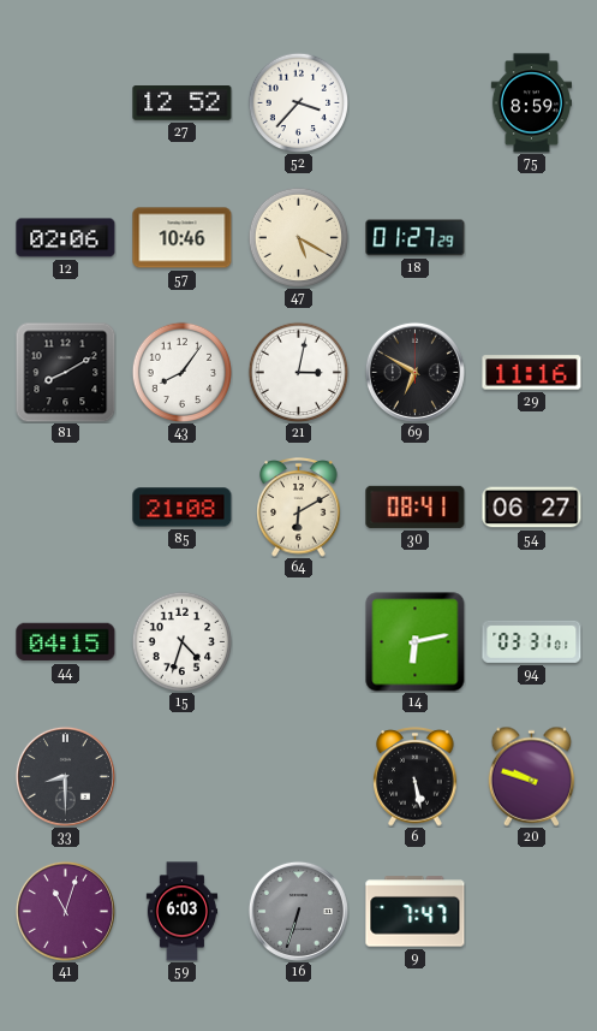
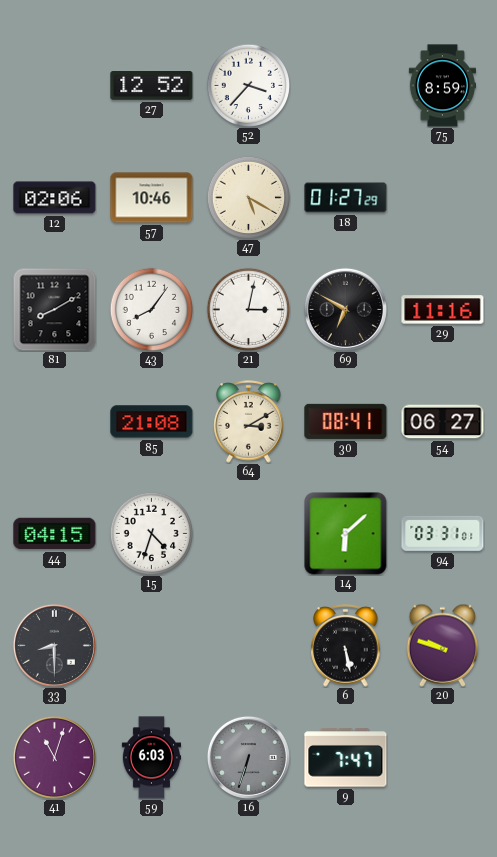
64: 6:10 -> 3:10
14: 6:13 -> 6:08
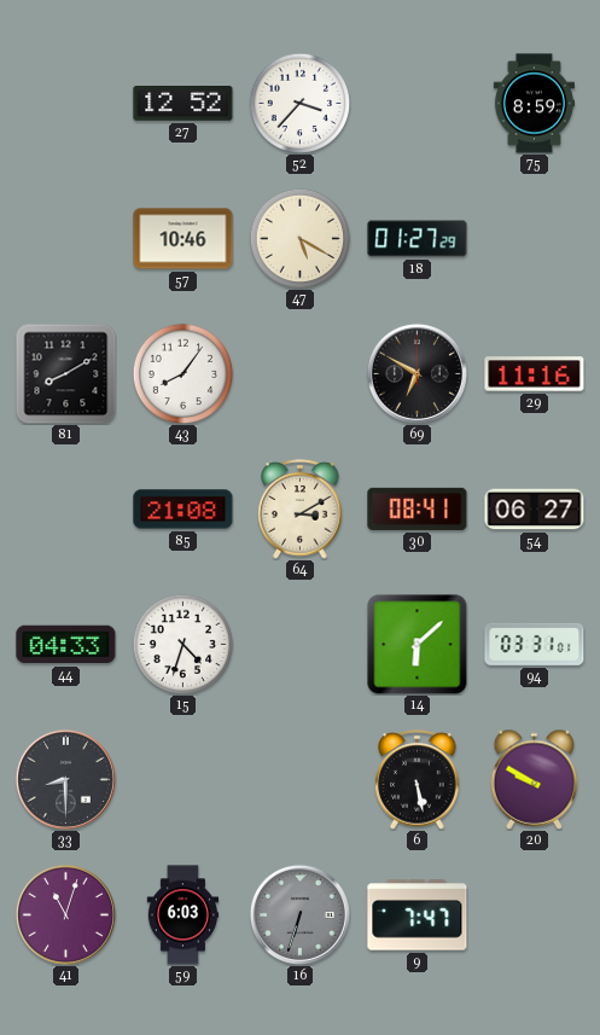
12: 02:06 -> none
21: 3:02 -> none
44: 04:15 -> 04:33
20: 9:48 -> 9:50
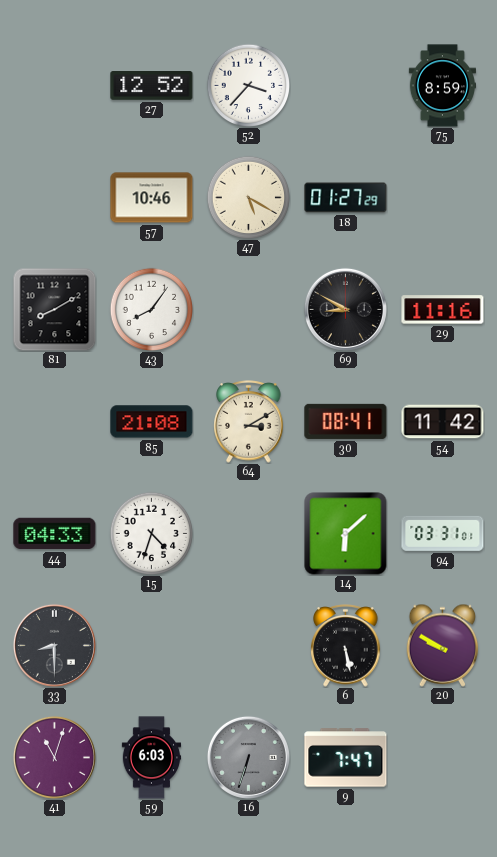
69: 6:50 -> 8:50
54: 06:27 -> 11:42
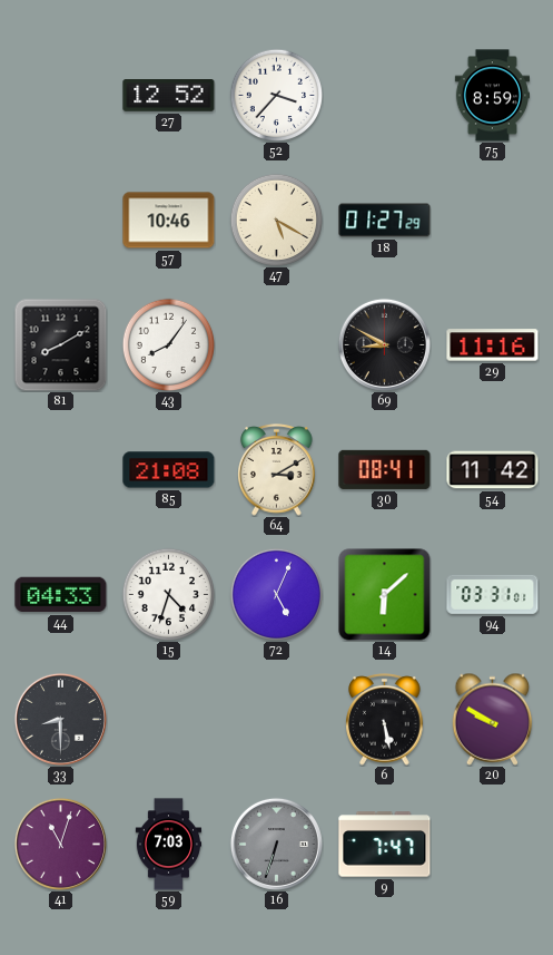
72: none -> 5:04
59: 6:03 -> 7:03
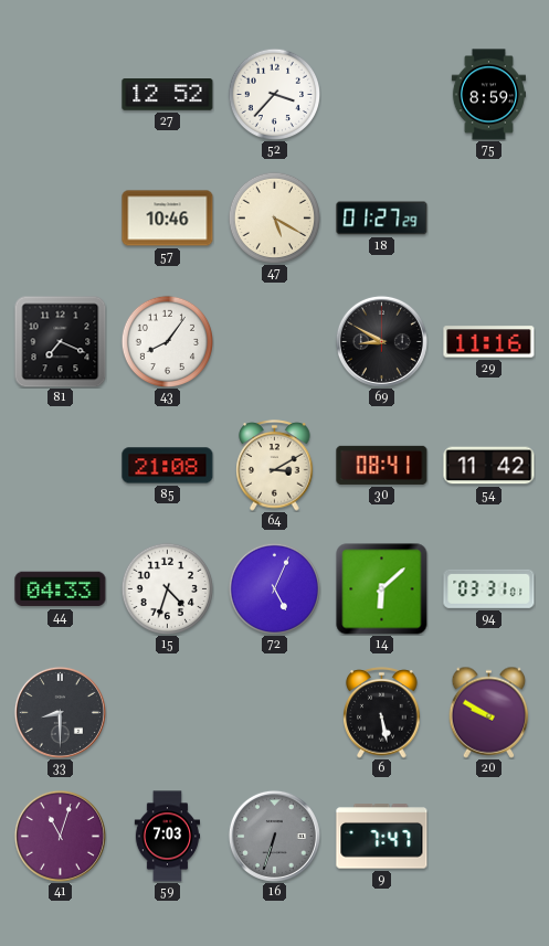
81: 8:10 -> 7:19
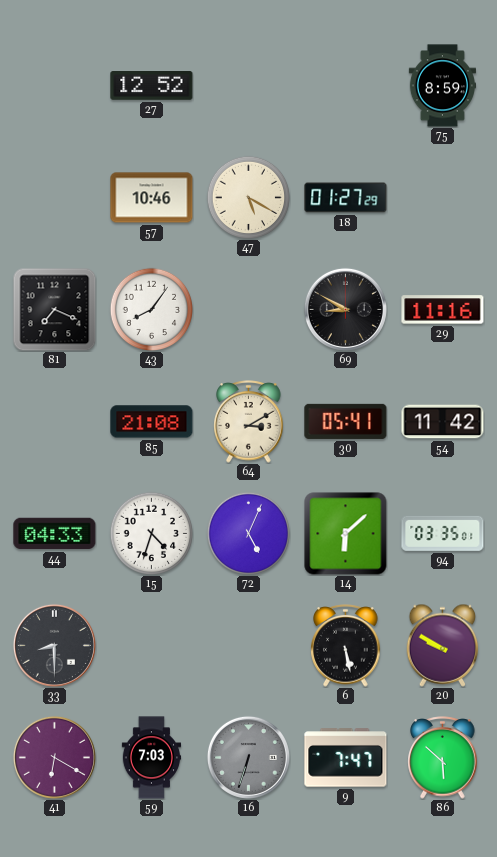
52: 3:37 -> none
30: 08:41 -> 05:41
94: 03:31 -> 03:35
41: 11:03 -> 6:20
86: none -> 5:52
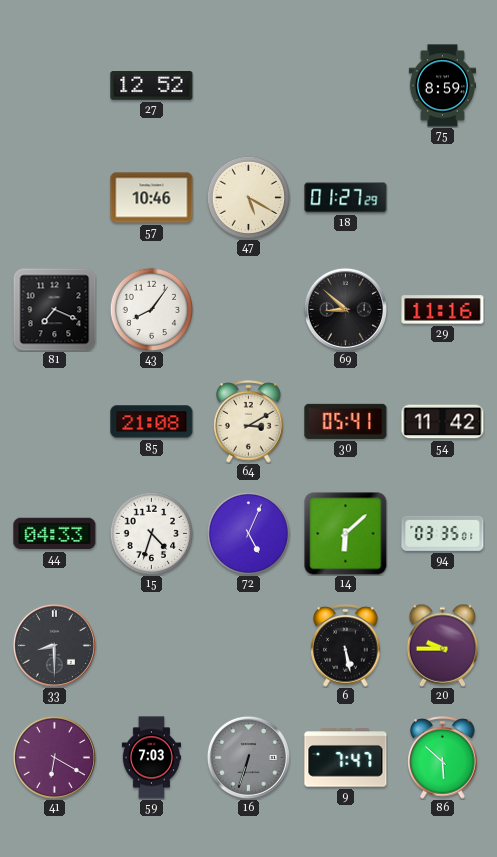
69: 8:50 -> 8:52
20: 9:50 -> 9:45
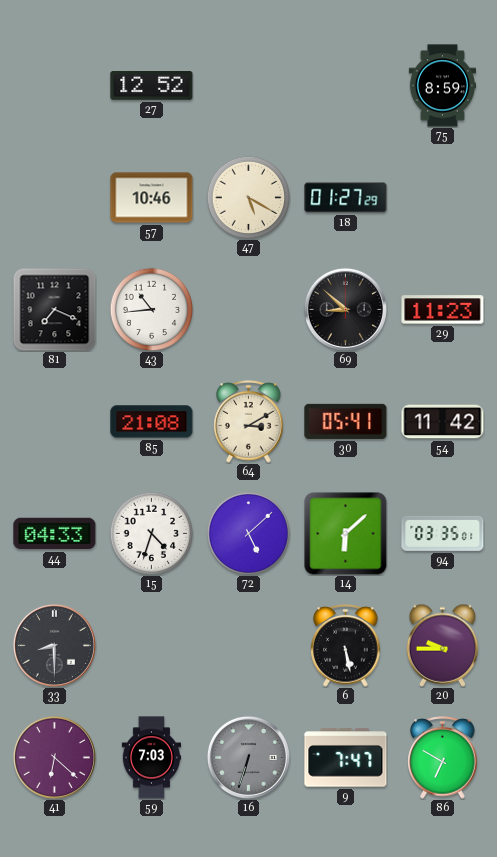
43: 8:06 -> 10:44
29: 11:16 -> 11:23
72: 5:04 -> 5:08
41: 6:20 -> 6:22
86: 5:52 -> 6:50
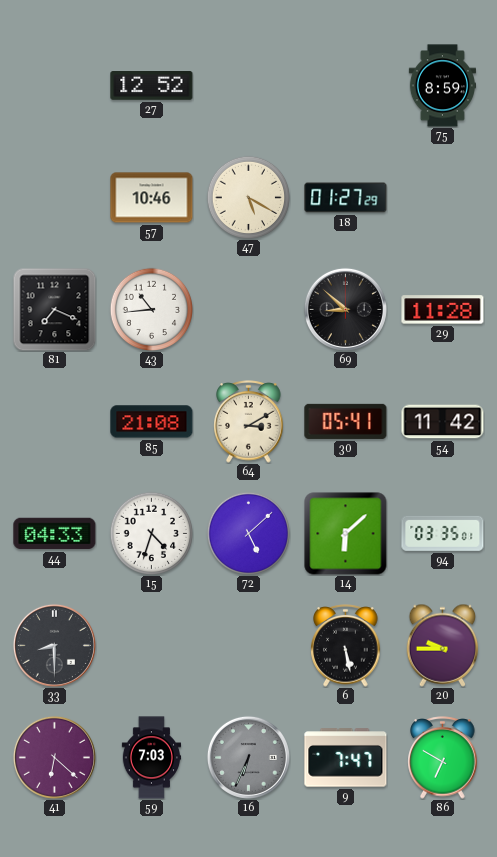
29: 11:23 -> 11:28
16: 6:33 -> 6:34
